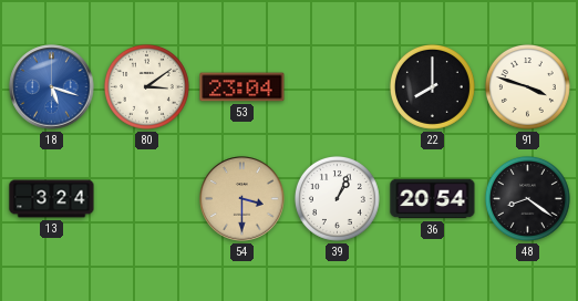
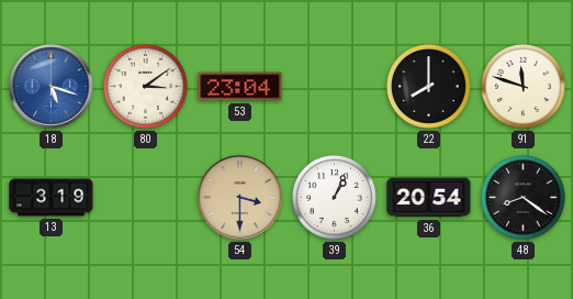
91: 3:48 -> 11:48
13: 3:24 -> 3:19
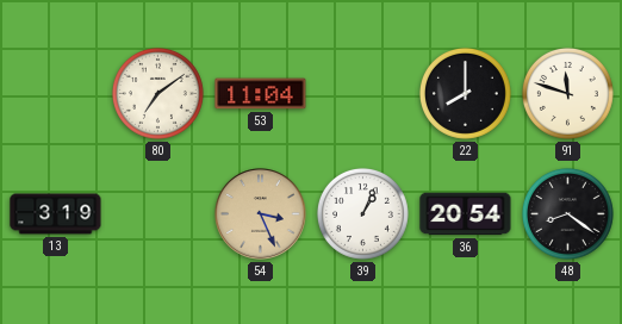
18: 5:18 -> none
80: 3:09 -> 7:09
53: 23:04 -> 11:04
54: 3:30 -> 3:26
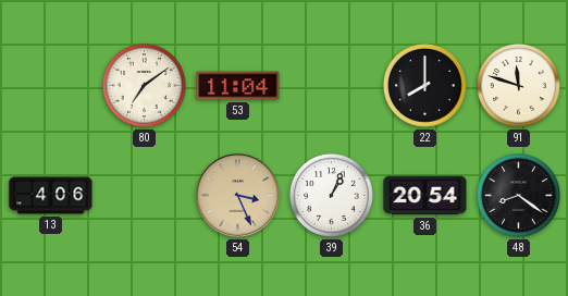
13: 3:19 -> 4:06
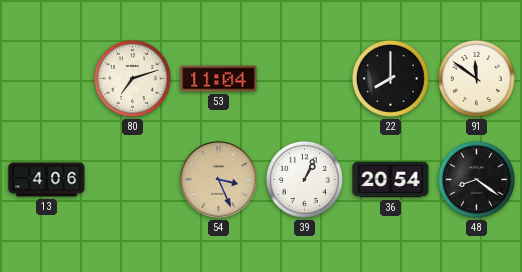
80: 7:09 -> 7:12
91: 11:48 -> 11:51
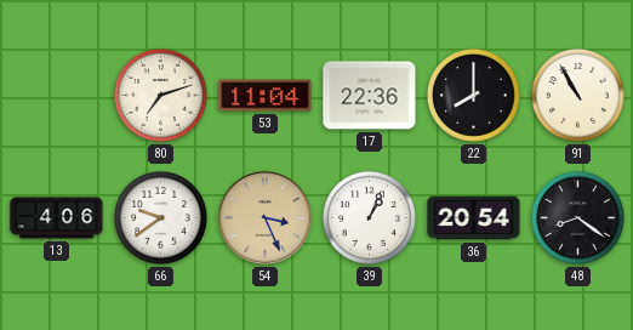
17: none -> 22:36
91: 11:51 -> 10:55
66: none -> 9:39
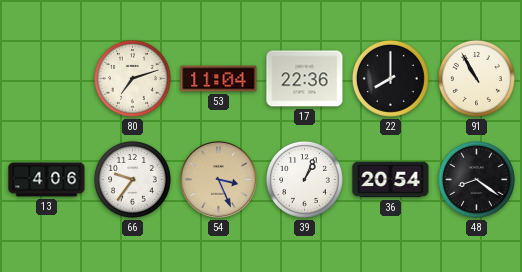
66: 9:39 -> 9:36
